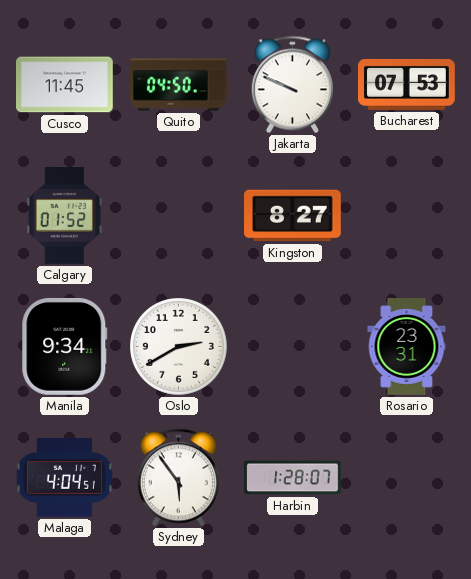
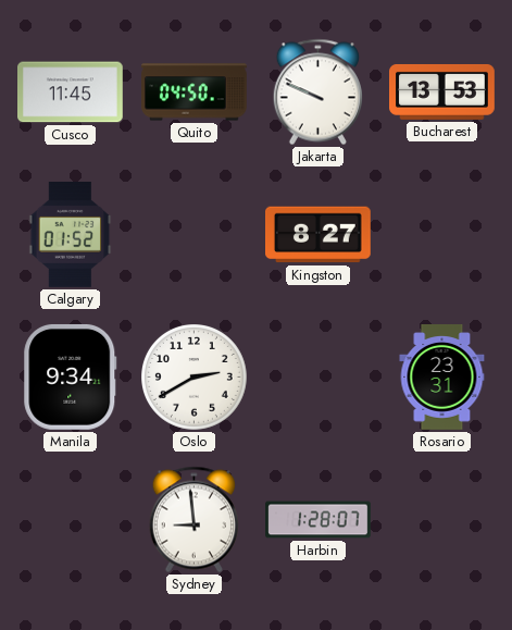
Bucharest: 07:53 -> 13:53
Malaga: 4:04 -> none
Sydney: 5:54 -> 8:59
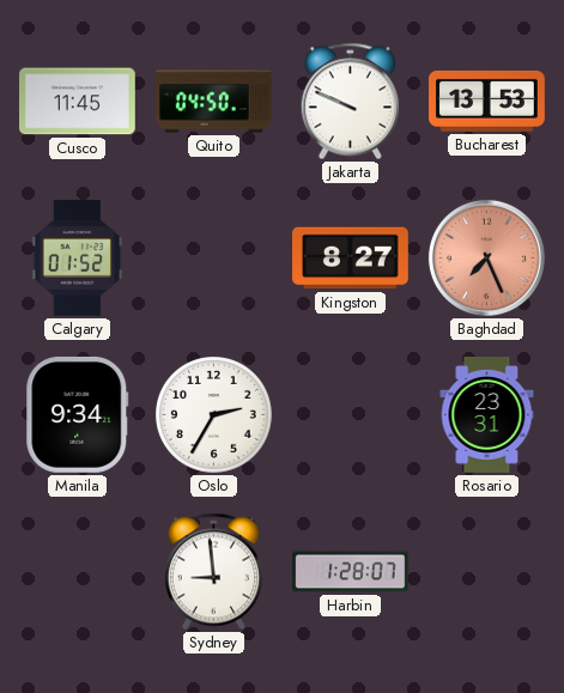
Baghdad: none -> 7:26
Oslo: 2:40 -> 2:35
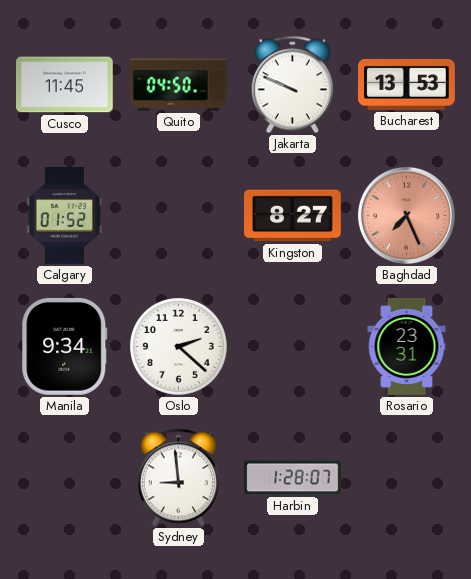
Oslo: 2:35 -> 2:22
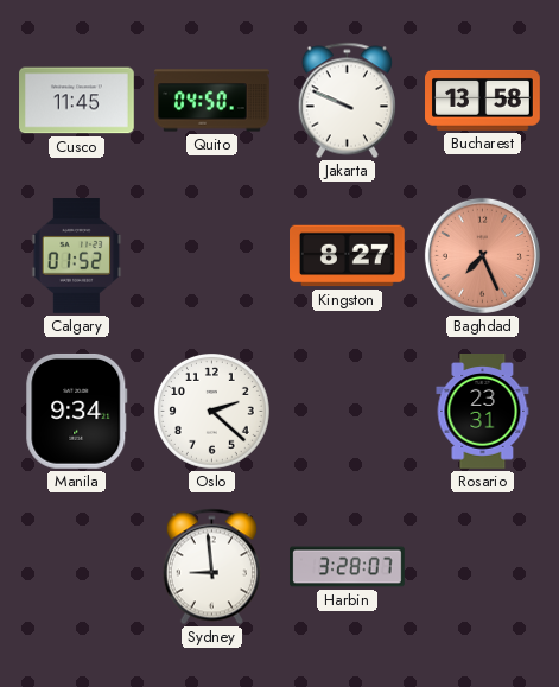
Bucharest: 13:53 -> 13:58
Harbin: 1:28 -> 3:28
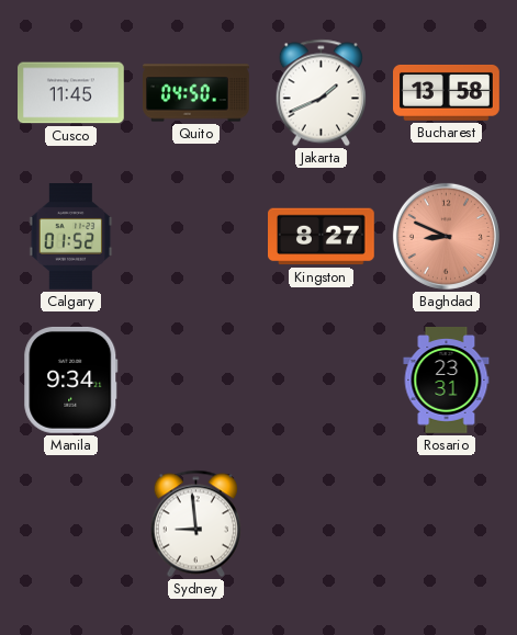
Jakarta: 9:49 -> 1:41
Baghdad: 7:26 -> 8:49
Oslo: 2:22 -> none
Harbin: 3:28 -> none
